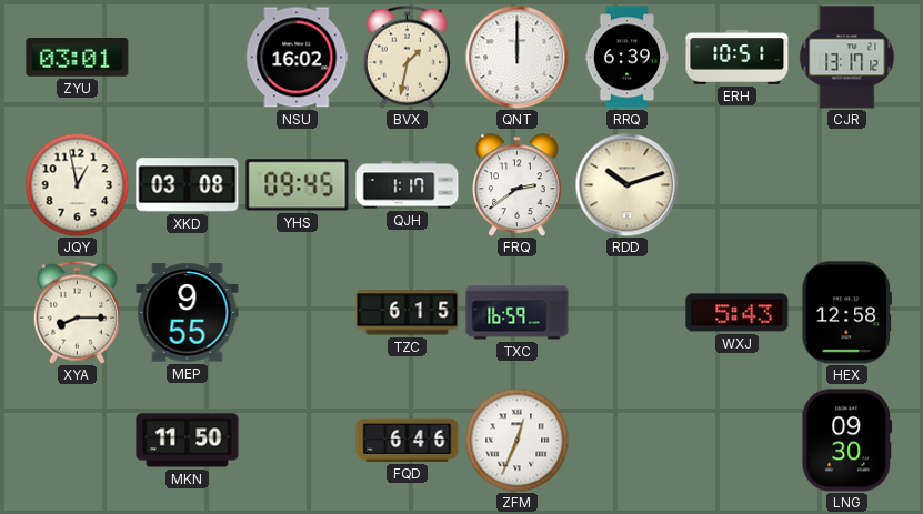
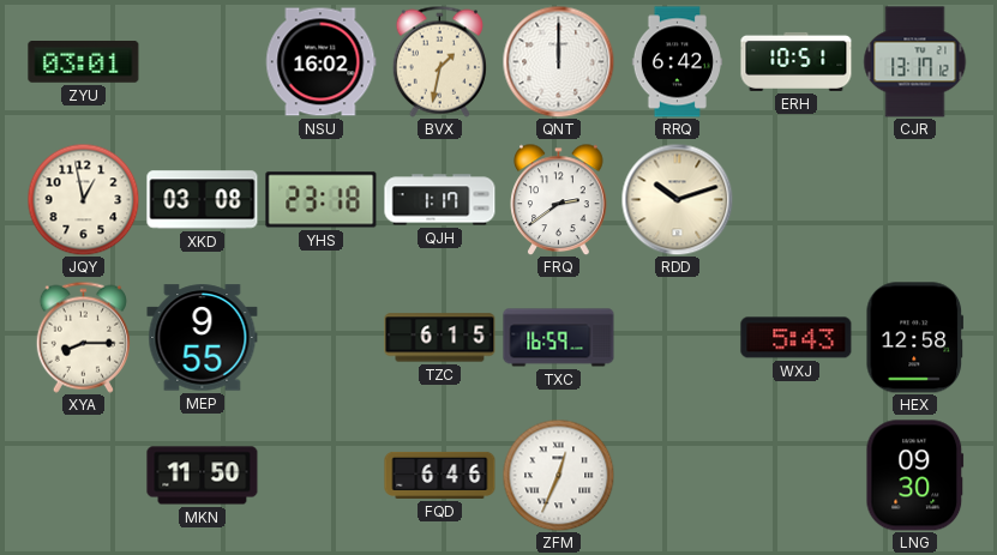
RRQ: 6:39 -> 6:42
YHS: 09:45 -> 23:18
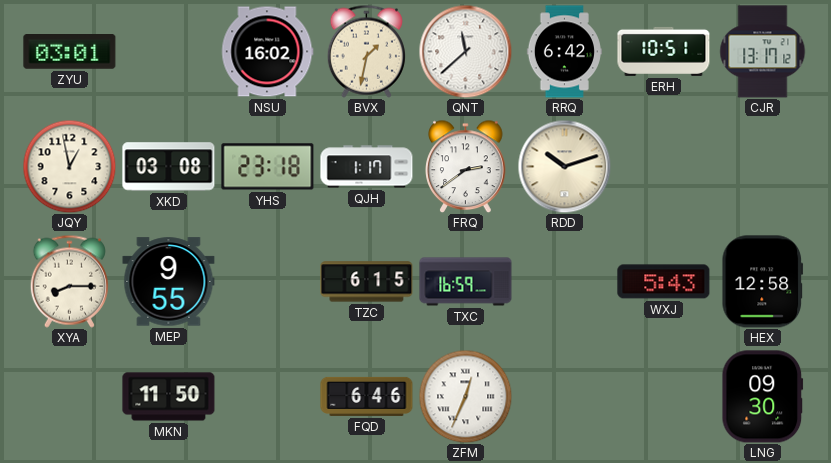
QNT: 12:00 -> 11:38
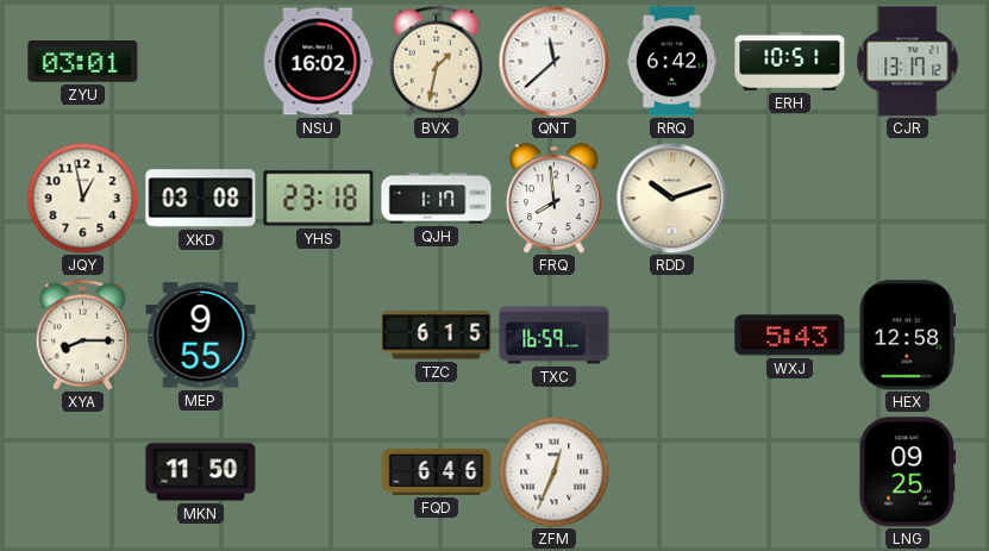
FRQ: 2:39 -> 7:59
LNG: 09:30 -> 09:25
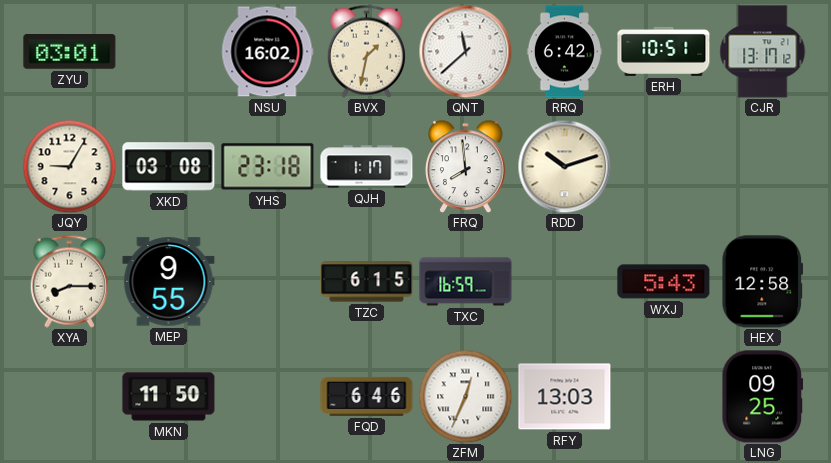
JQY: 12:58 -> 9:05
RFY: none -> 13:03
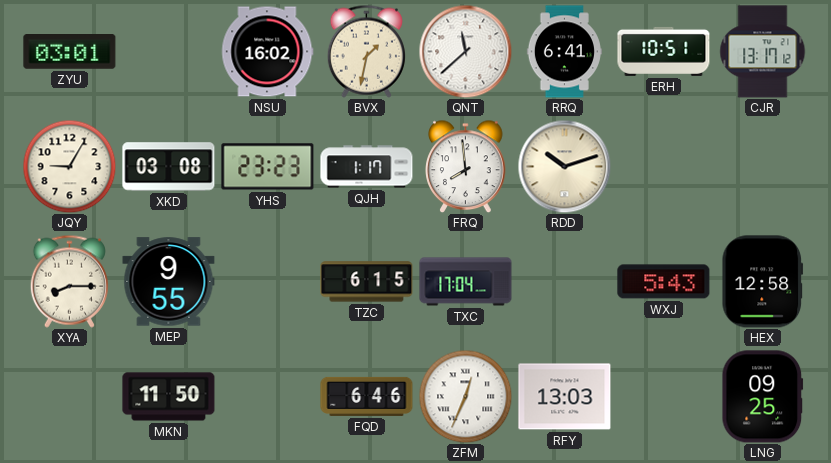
RRQ: 6:42 -> 6:41
YHS: 23:18 -> 23:23
TXC: 16:59 -> 17:04
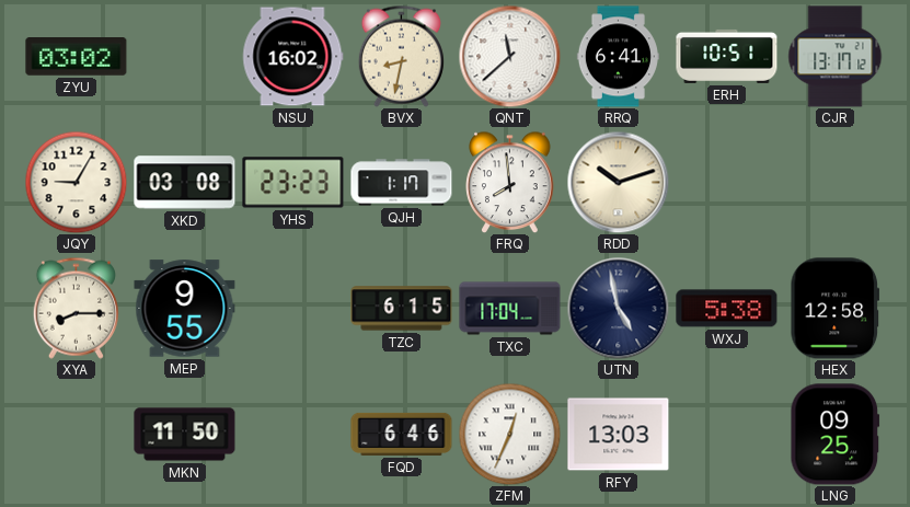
ZYU: 03:01 -> 03:02
BVX: 1:32 -> 8:32
UTN: none -> 4:58
WXJ: 5:43 -> 5:38
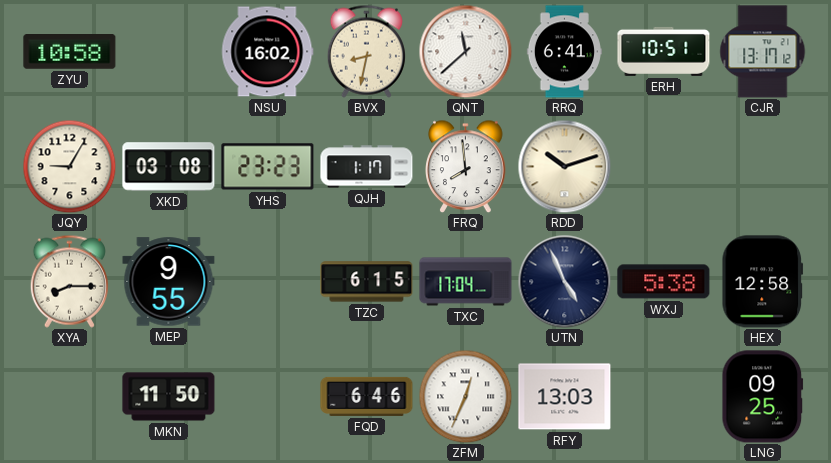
ZYU: 03:02 -> 10:58
UTN: 4:58 -> 4:56
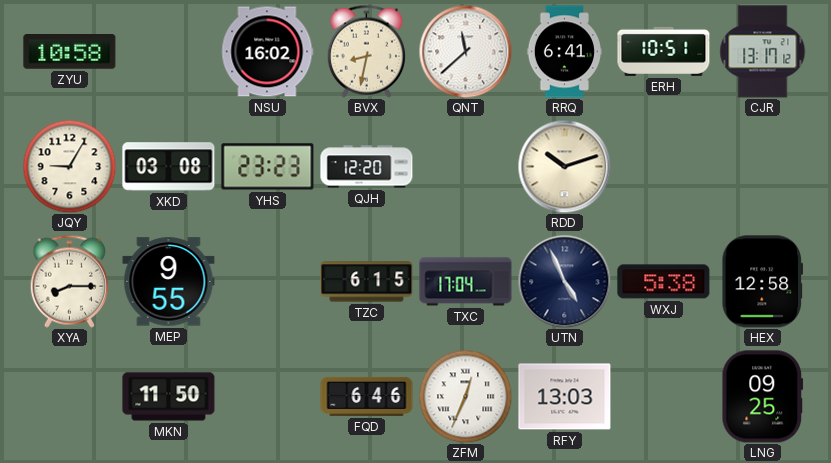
QJH: 1:17 -> 12:20
FRQ: 7:59 -> none
